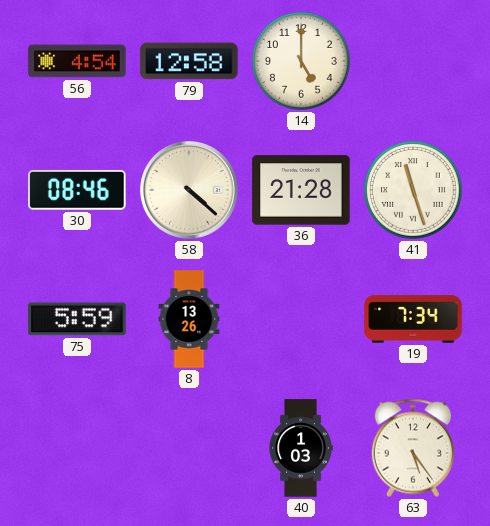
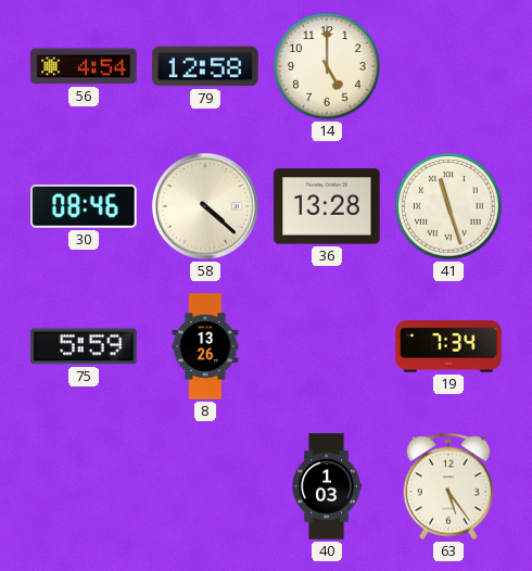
36: 21:28 -> 13:28
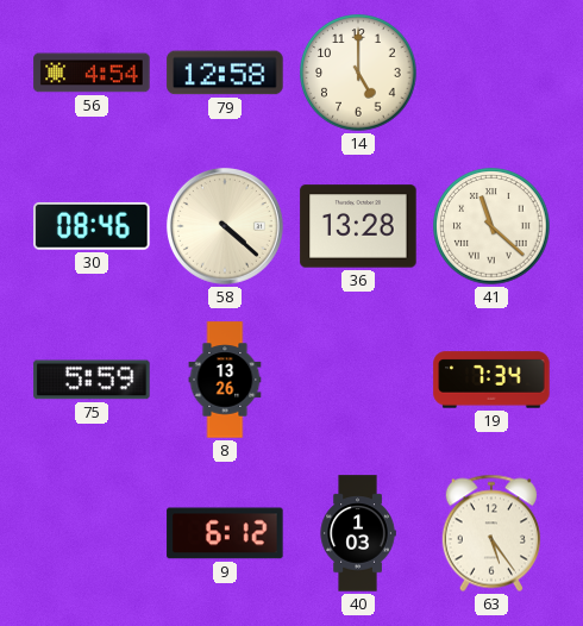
41: 11:27 -> 11:22
9: none -> 6:12
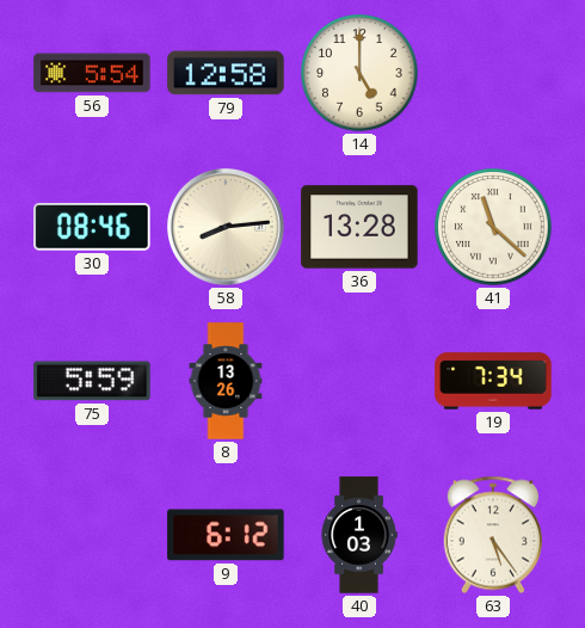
56: 4:54 -> 5:54
58: 4:22 -> 8:14
